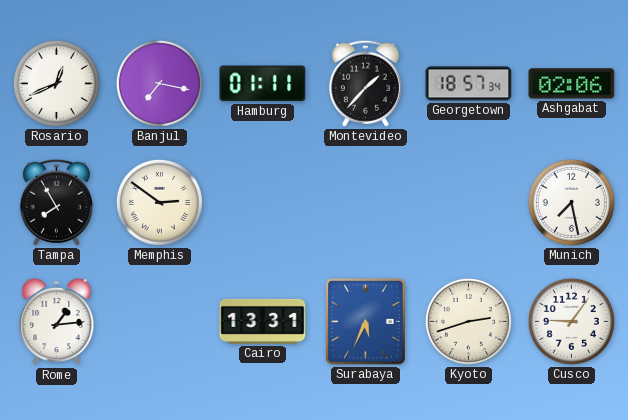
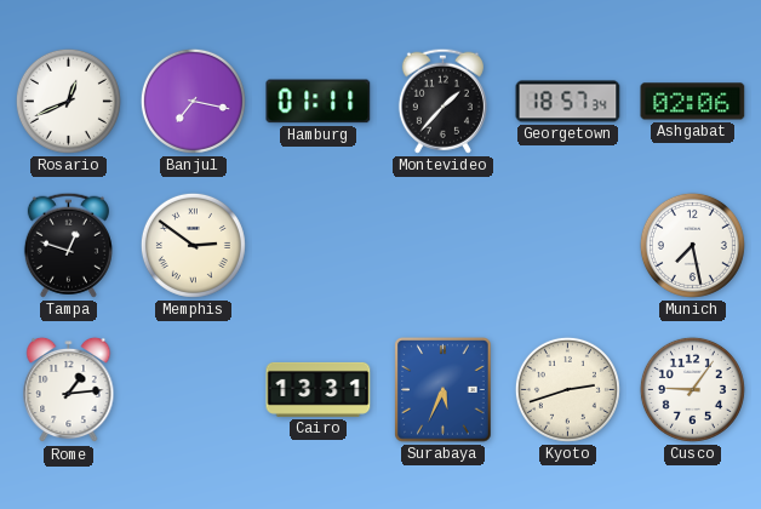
Tampa: 7:55 -> 12:48
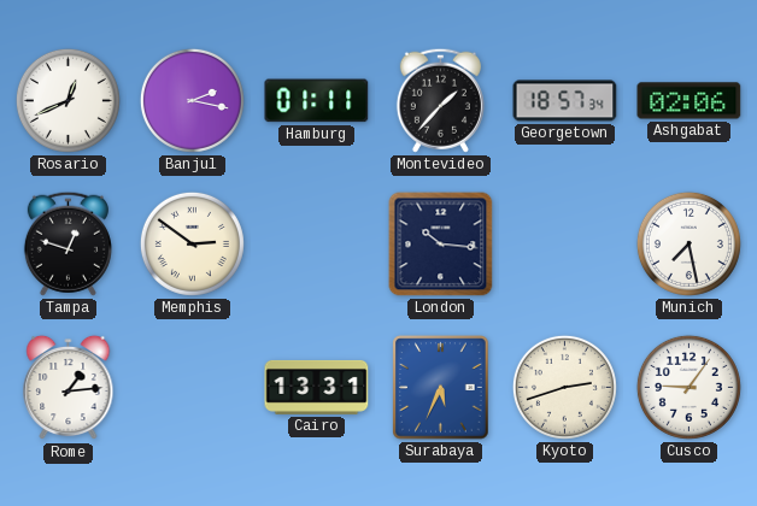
Banjul: 7:17 -> 2:17
London: none -> 10:16
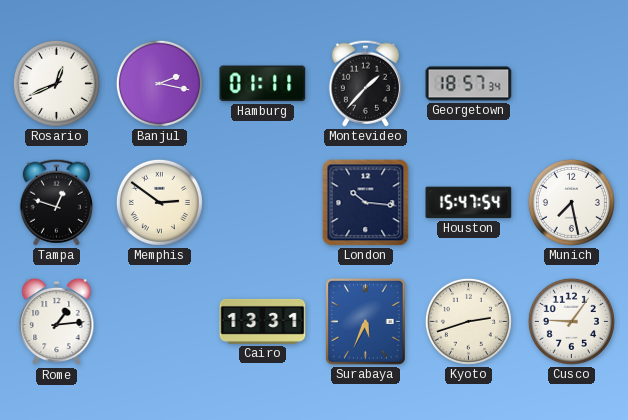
Ashgabat: 02:06 -> none
Houston: none -> 15:47
